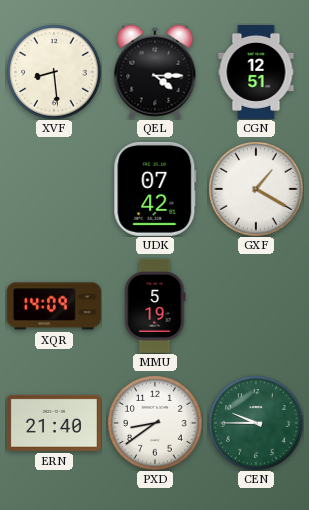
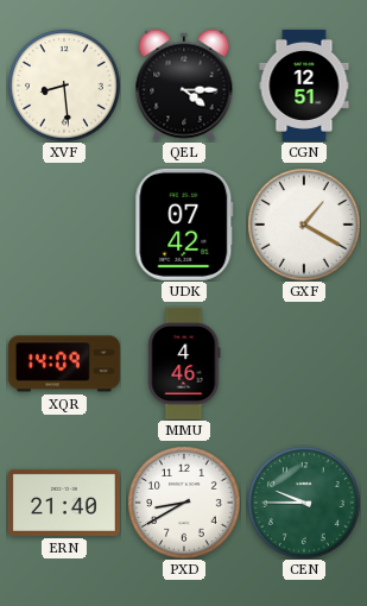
MMU: 5:19 -> 4:46
PXD: 8:39 -> 8:40
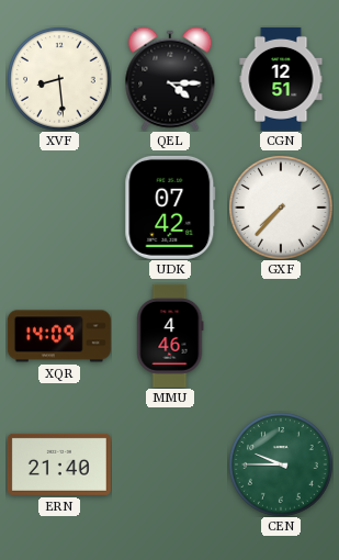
GXF: 1:20 -> 7:37
PXD: 8:40 -> none
